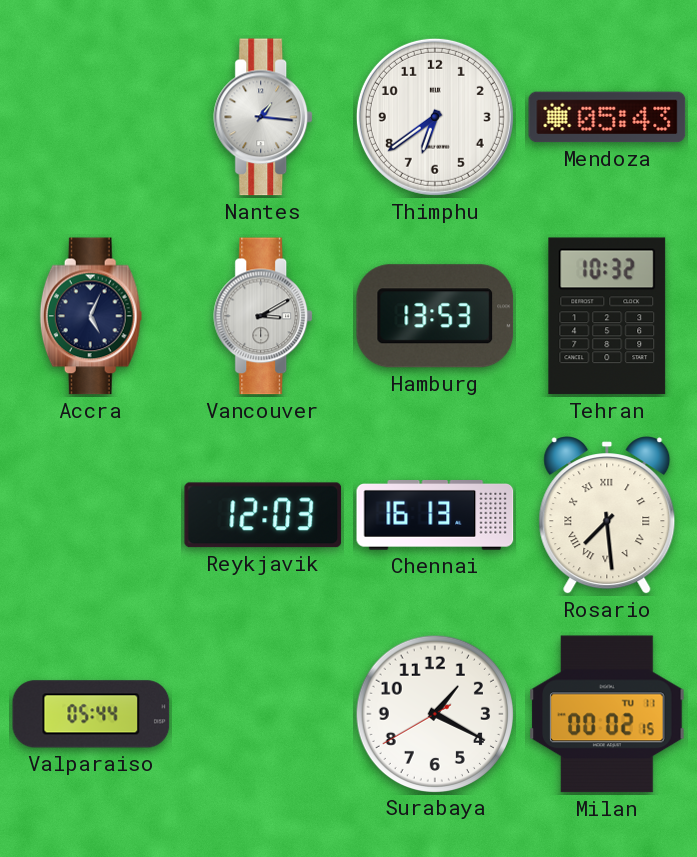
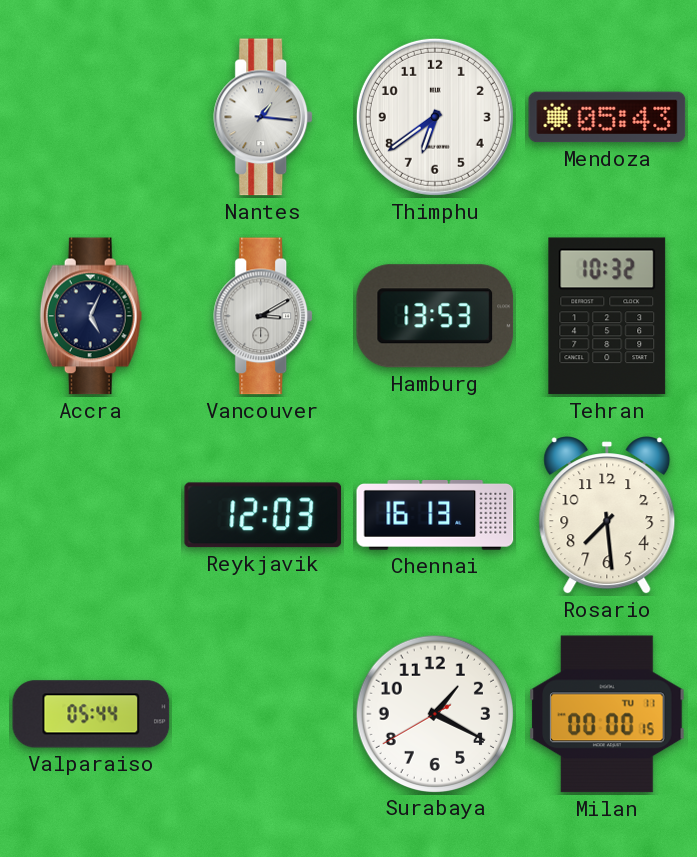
Rosario numerals: Roman -> Arabic
Milan: 00:02 -> 00:00
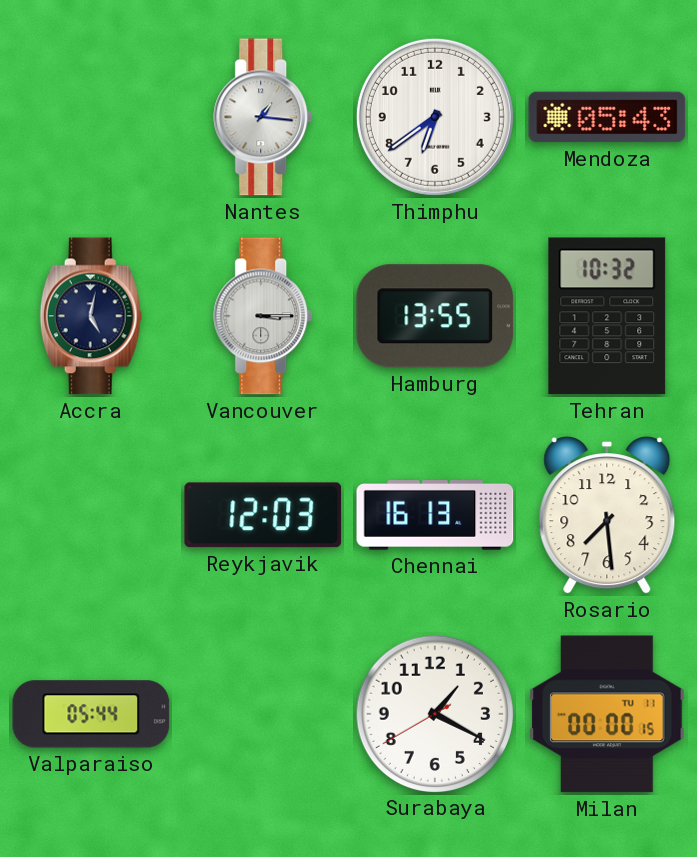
Accra: 5:04 -> 5:02
Vancouver: 3:10 -> 3:15
Hamburg: 13:53 -> 13:55
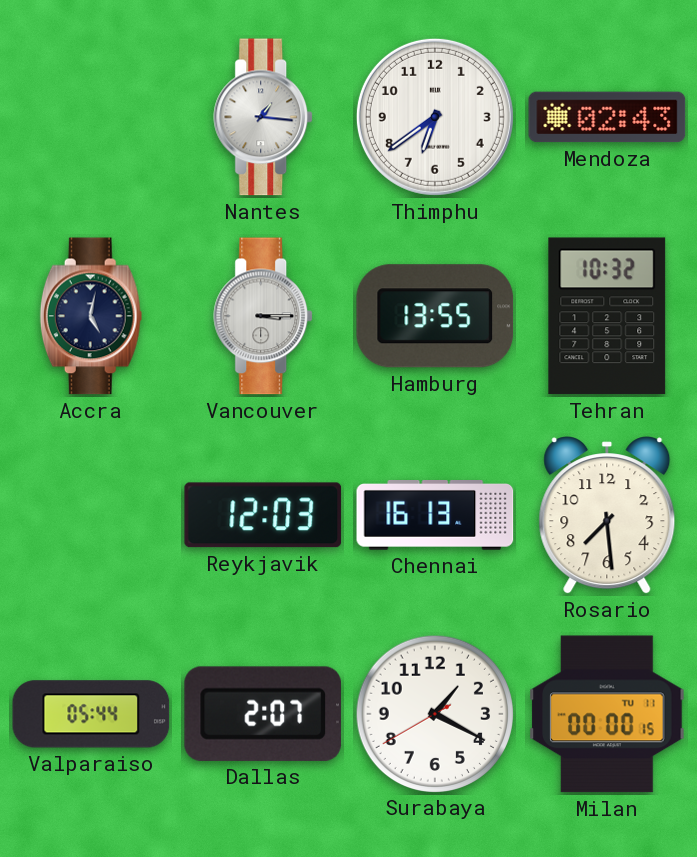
Mendoza: 05:43 -> 02:43
Dallas: none -> 2:07
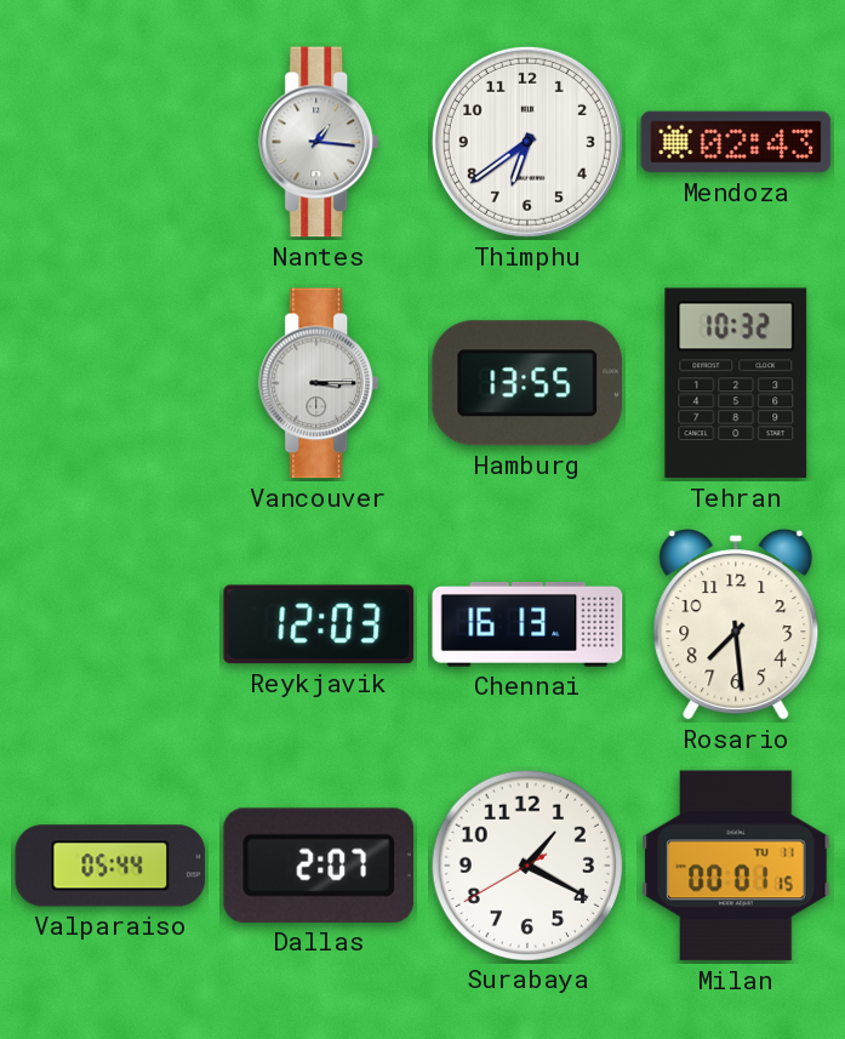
Accra: 5:02 -> none
Milan: 00:00 -> 00:01
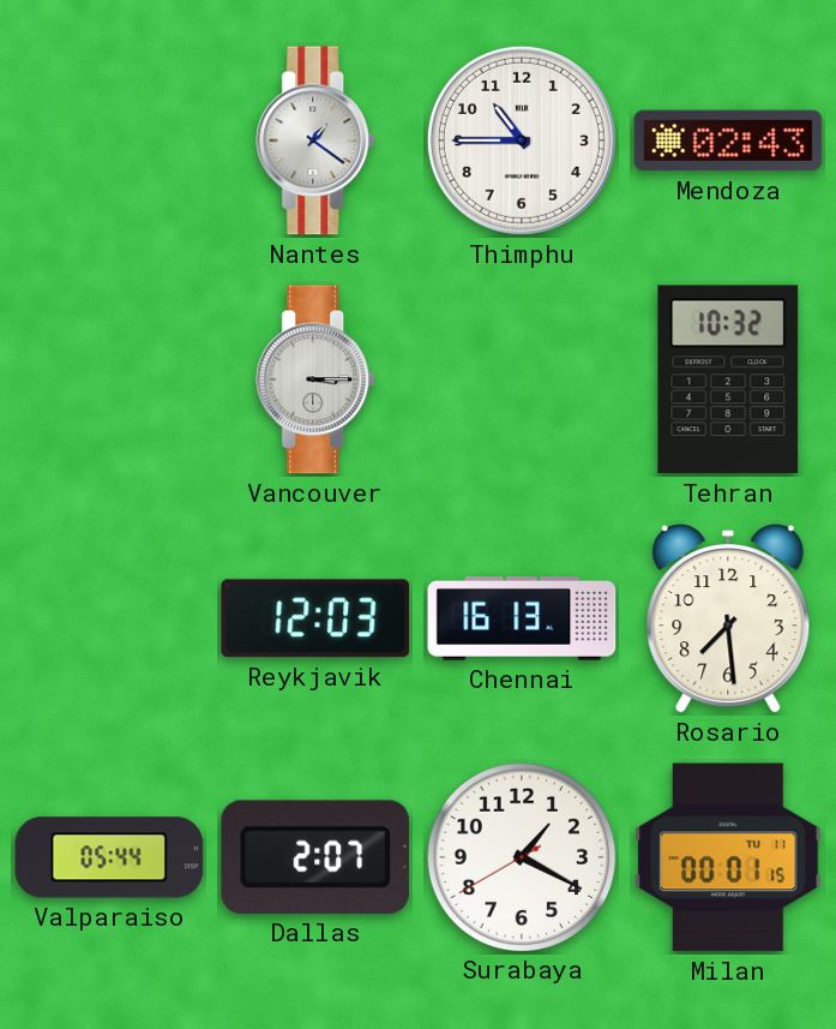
Nantes: 1:16 -> 1:21
Thimphu: 6:39 -> 10:45
Hamburg: 13:55 -> none
